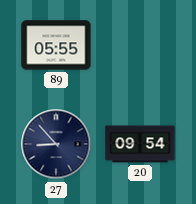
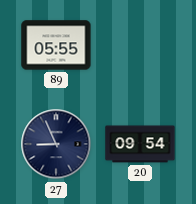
27: 8:53 -> 8:56
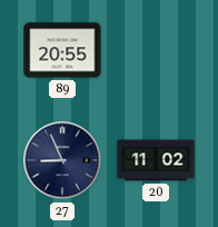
89: 05:55 -> 20:55
20: 09:54 -> 11:02
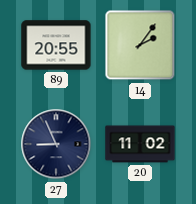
14: none -> 2:06
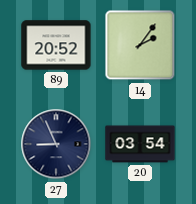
89: 20:55 -> 20:52
20: 11:02 -> 03:54
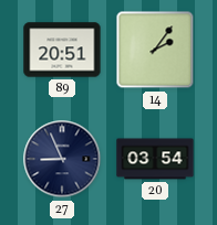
89: 20:52 -> 20:51
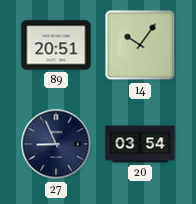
14: 2:06 -> 10:06
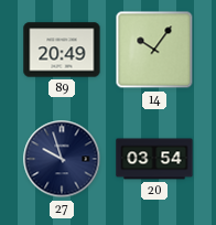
89: 20:51 -> 20:49
27: 8:56 -> 9:57
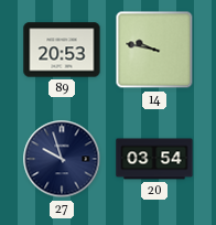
89: 20:49 -> 20:53
14: 10:06 -> 9:47
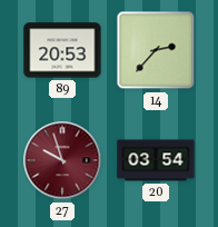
14: 9:47 -> 2:37
27 dial: navy -> burgundy
